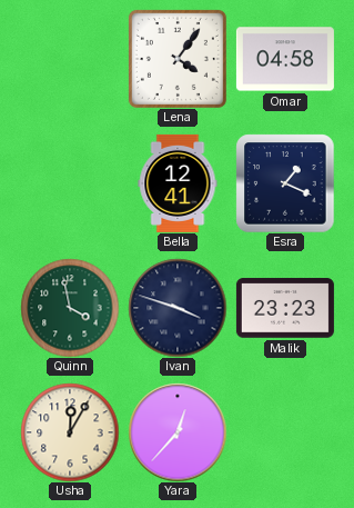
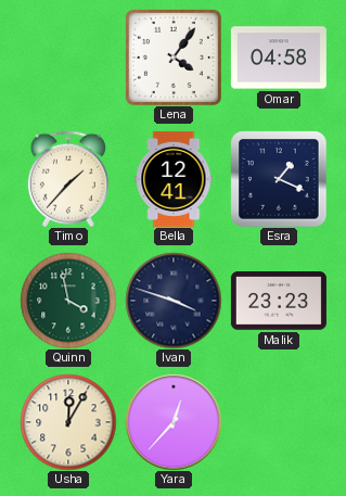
Timo: none -> 1:37
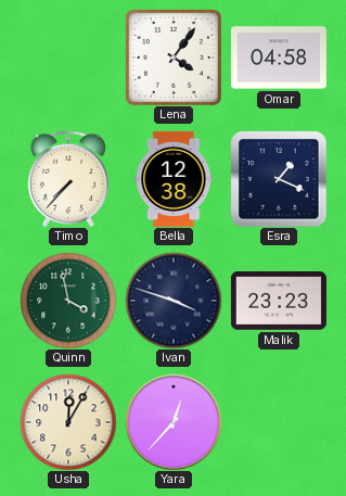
Timo: 1:37 -> 7:37
Bella: 12:41 -> 12:38
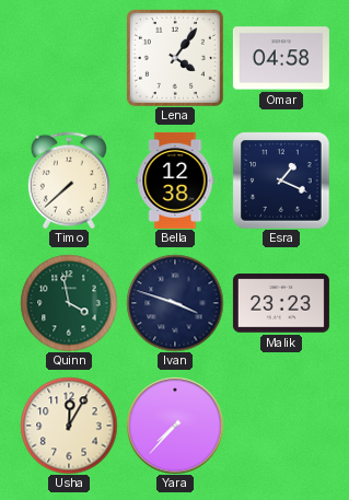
Timo: 7:37 -> 7:38
Yara: 12:37 -> 7:37
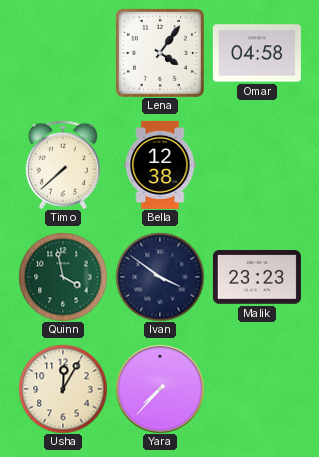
Esra: 1:19 -> none
Ivan: 3:48 -> 3:51
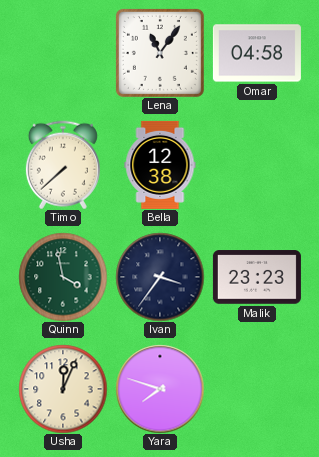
Lena: 4:06 -> 11:06
Ivan: 3:51 -> 3:36
Usha: 12:05 -> 12:04
Yara: 7:37 -> 7:48
